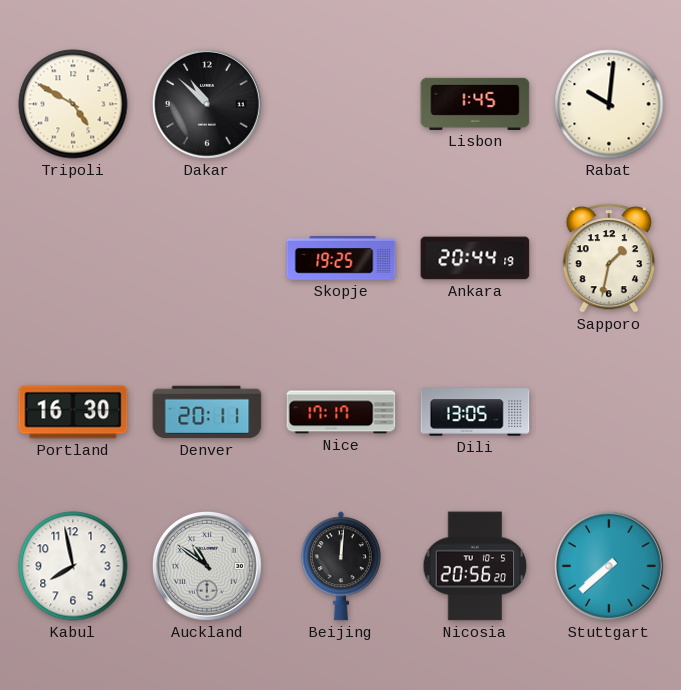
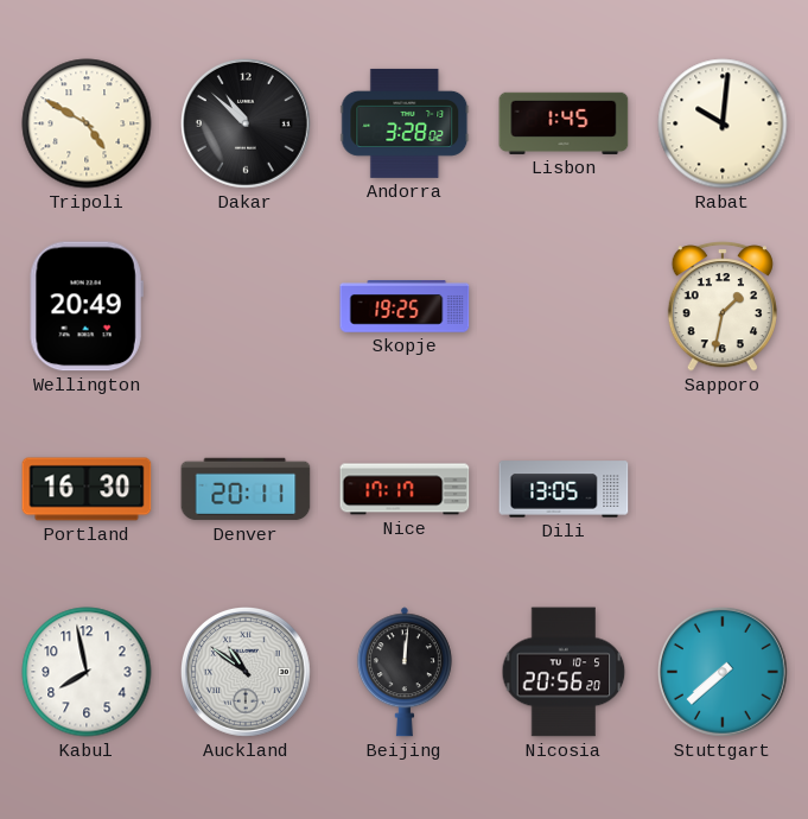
Andorra: none -> 3:28
Wellington: none -> 20:49
Ankara: 20:44 -> none
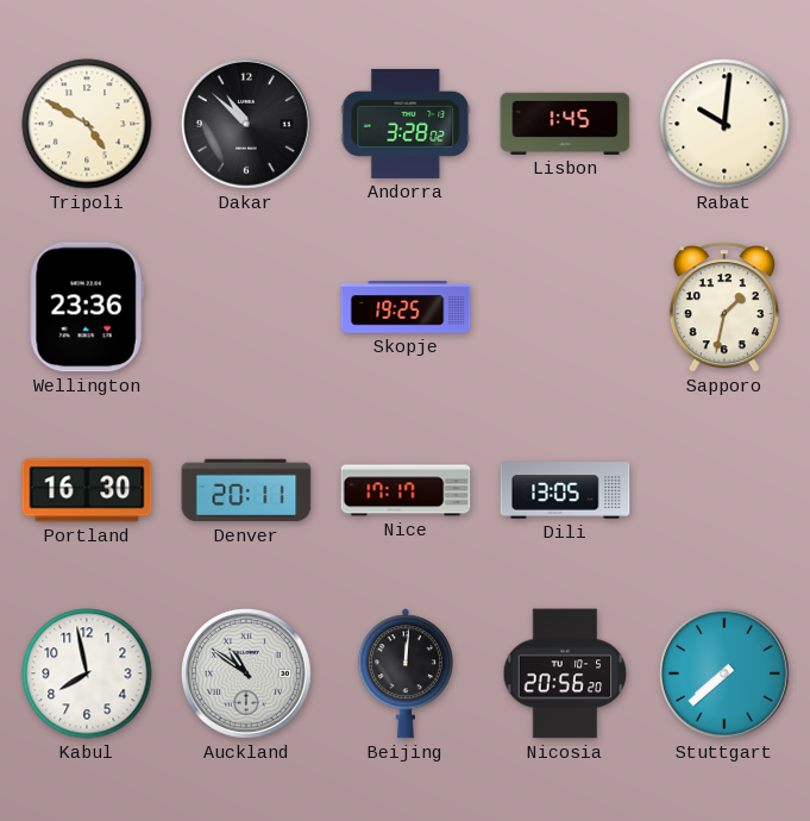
Wellington: 20:49 -> 23:36
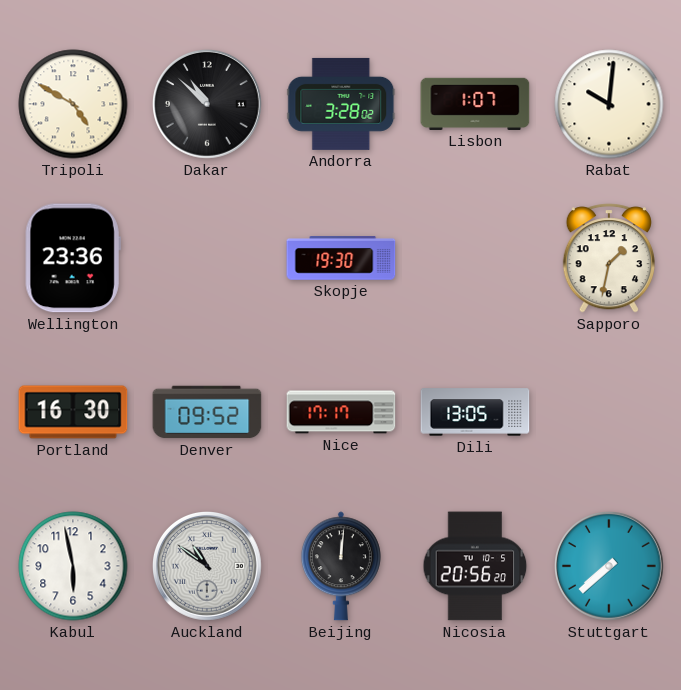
Lisbon: 1:45 -> 1:07
Skopje: 19:25 -> 19:30
Denver: 20:11 -> 09:52
Kabul: 7:58 -> 5:58
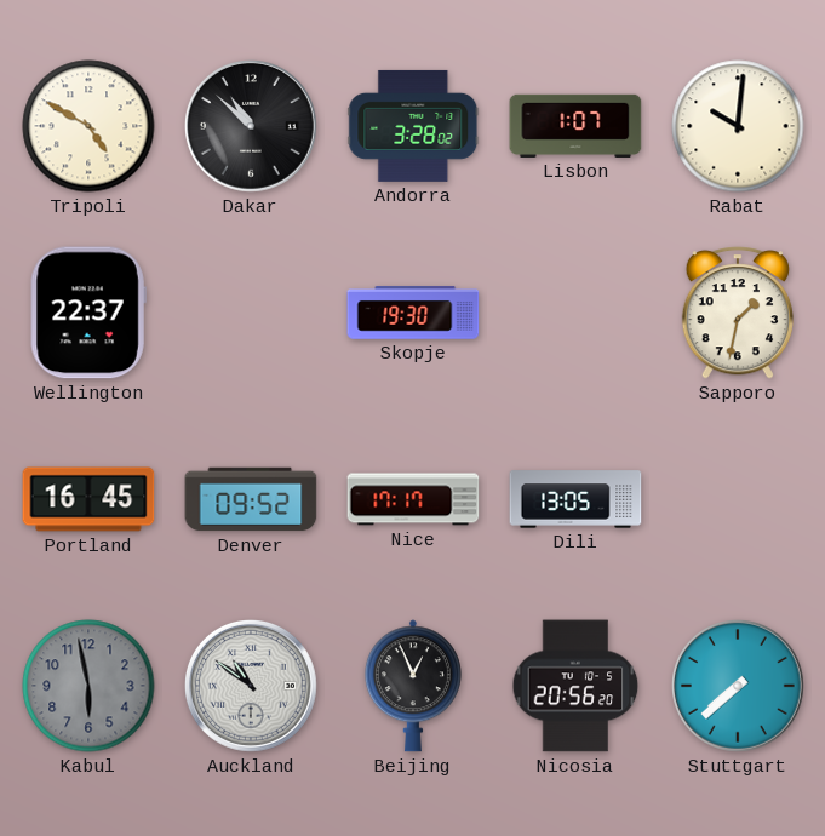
Wellington: 23:36 -> 22:37
Portland: 16:30 -> 16:45
Kabul dial: white -> grey
Beijing: 12:01 -> 12:56
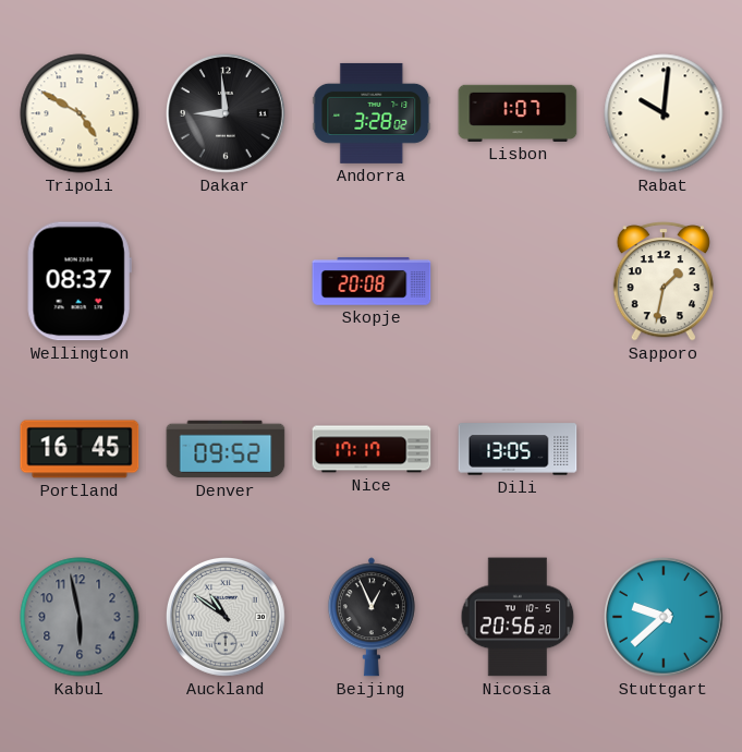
Dakar: 10:52 -> 8:59
Wellington: 22:37 -> 08:37
Skopje: 19:30 -> 20:08
Stuttgart: 7:38 -> 9:38
